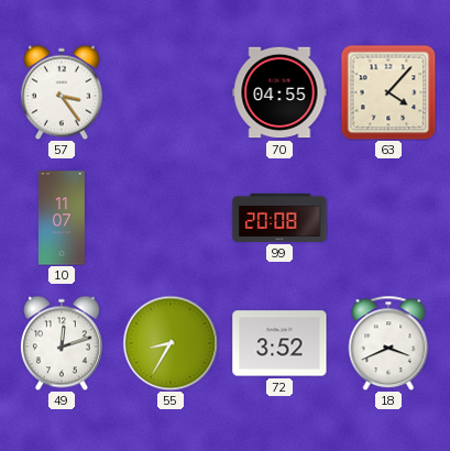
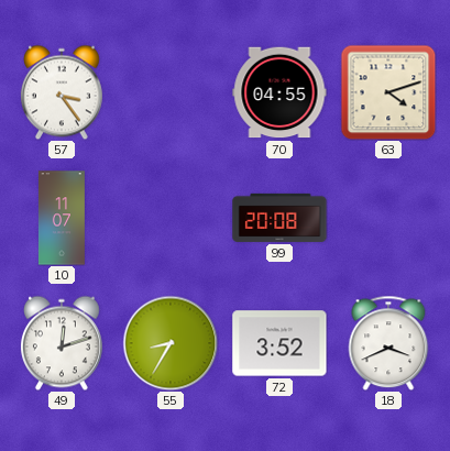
63: 4:07 -> 4:12
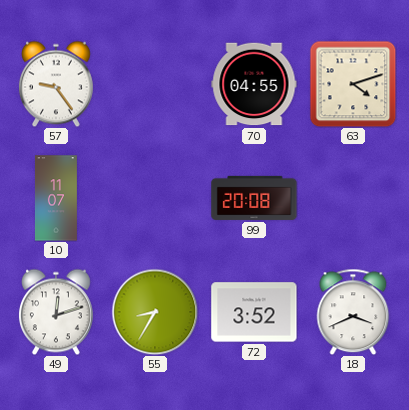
57: 3:24 -> 9:24
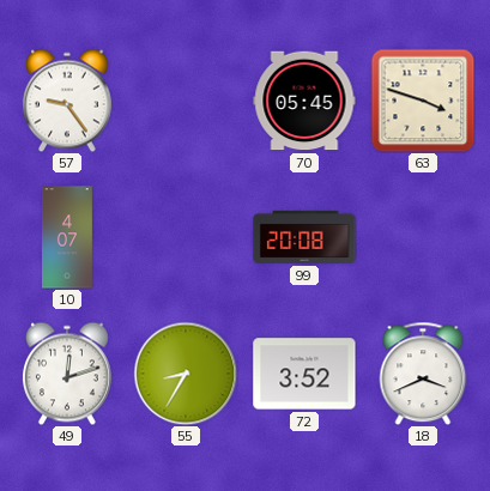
70: 04:55 -> 05:45
63: 4:12 -> 3:48
10: 11:07 -> 4:07
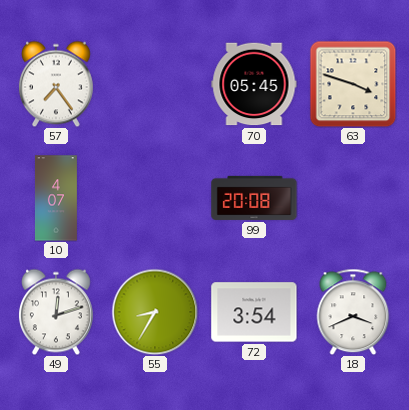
57: 9:24 -> 7:24
72: 3:52 -> 3:54
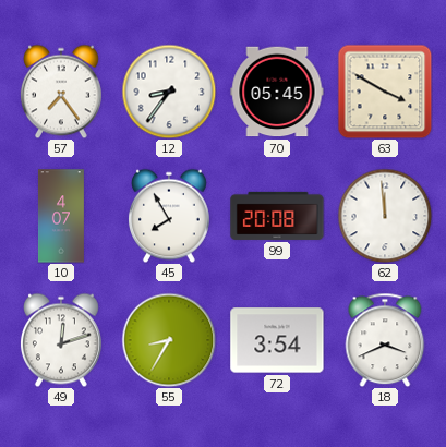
12: none -> 8:36
63: 3:48 -> 3:50
45: none -> 7:55
62: none -> 11:59
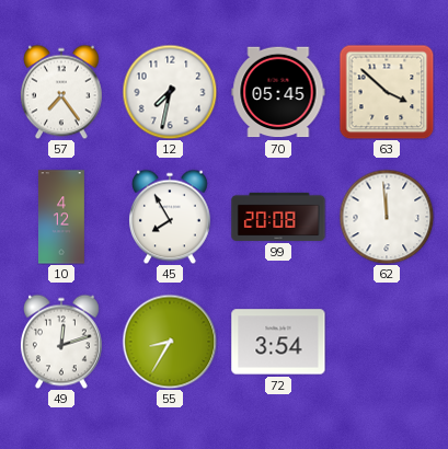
12: 8:36 -> 7:32
63: 3:50 -> 3:52
10: 4:07 -> 4:12
18: 3:41 -> none
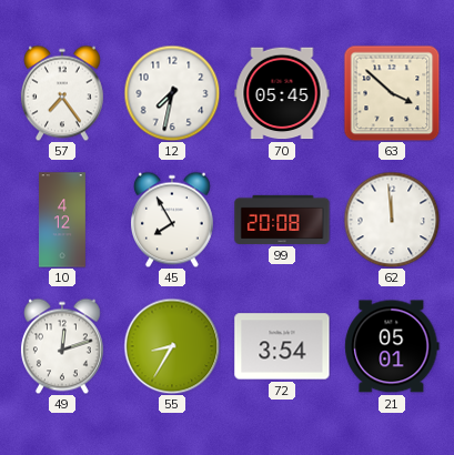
21: none -> 05:01
